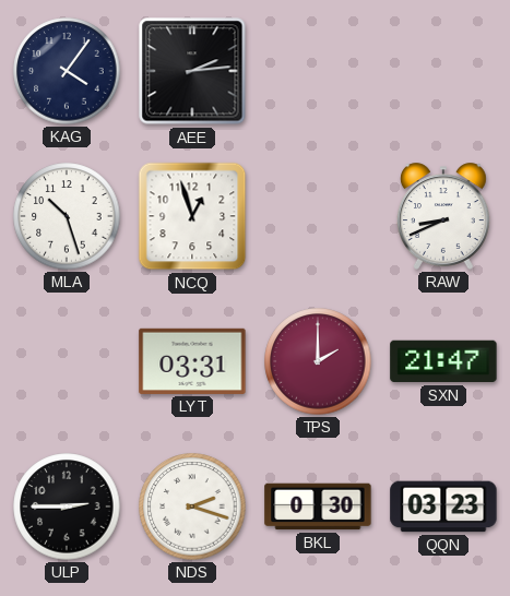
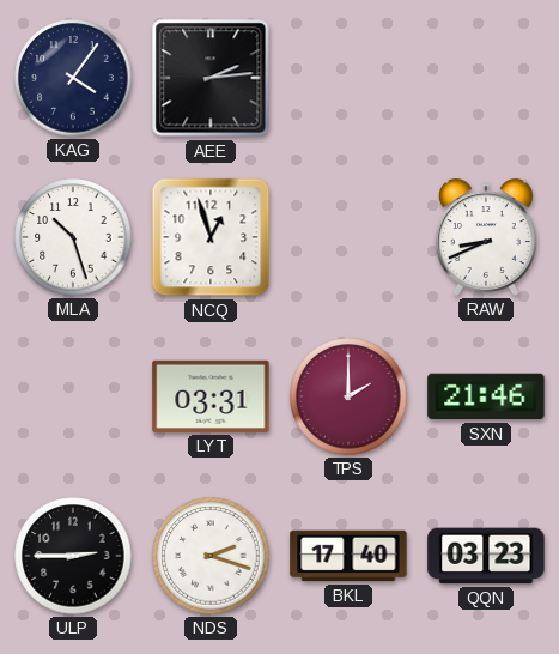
SXN: 21:47 -> 21:46
BKL: 0:30 -> 17:40
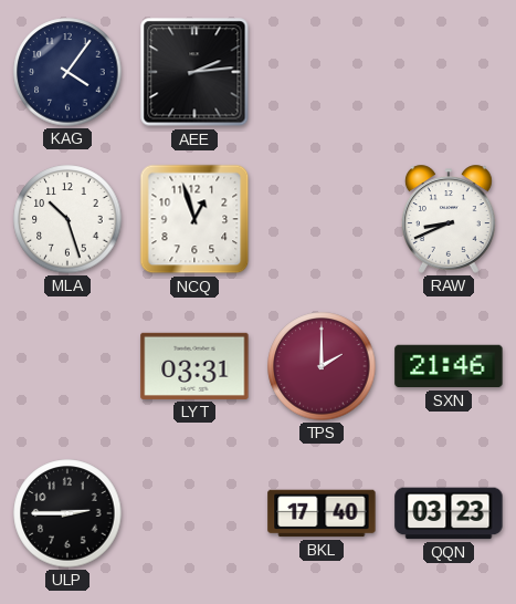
NDS: 2:18 -> none
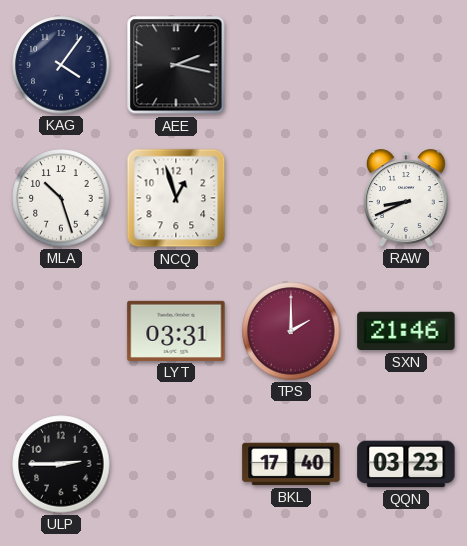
AEE: 2:14 -> 2:17
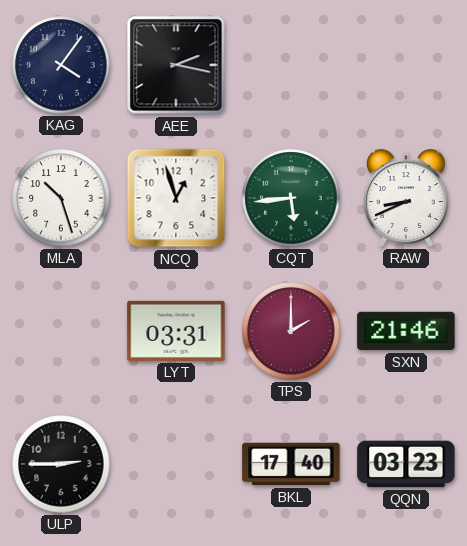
CQT: none -> 5:44
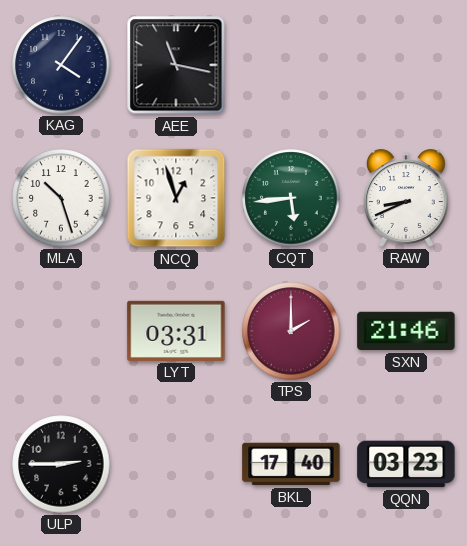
AEE: 2:17 -> 11:17
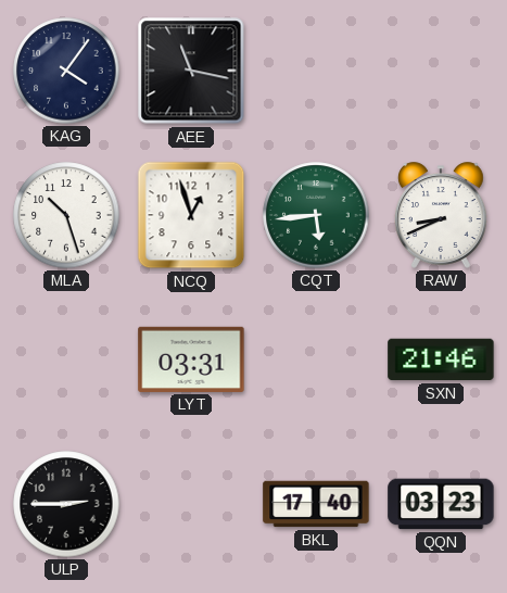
TPS: 2:00 -> none
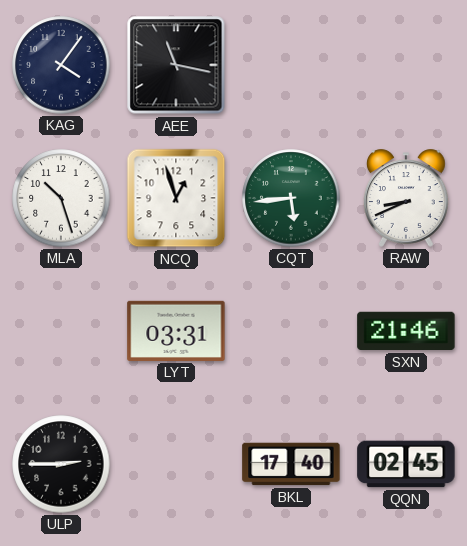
QQN: 03:23 -> 02:45
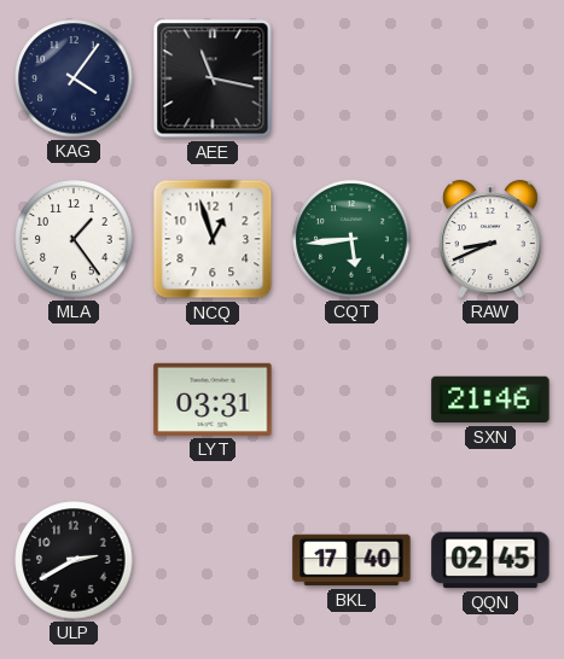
MLA: 10:27 -> 1:24
ULP: 2:45 -> 2:40
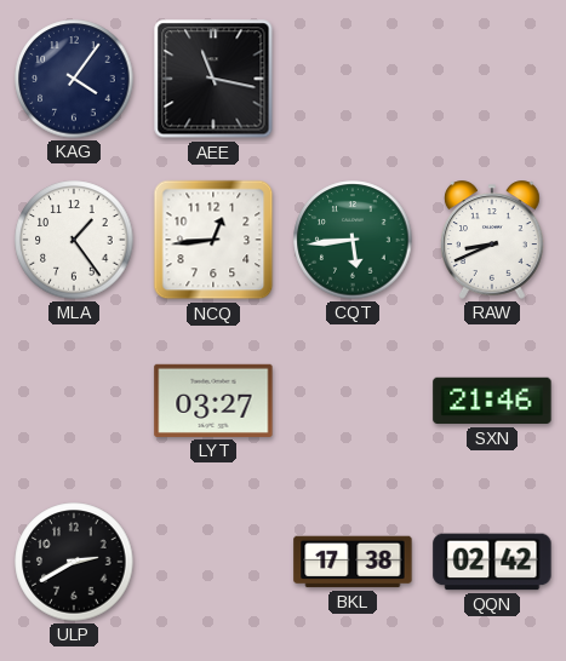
NCQ: 12:57 -> 12:44
LYT: 03:31 -> 03:27
BKL: 17:40 -> 17:38
QQN: 02:45 -> 02:42
